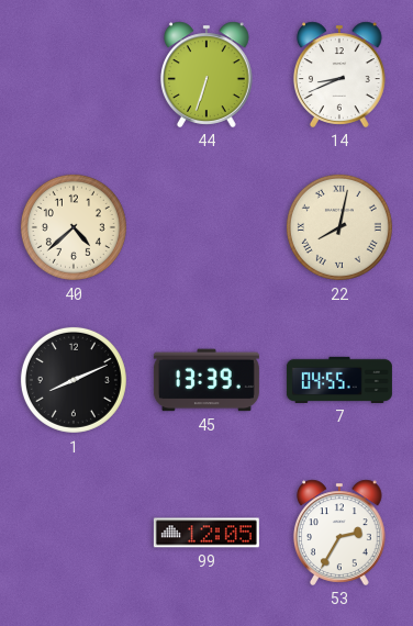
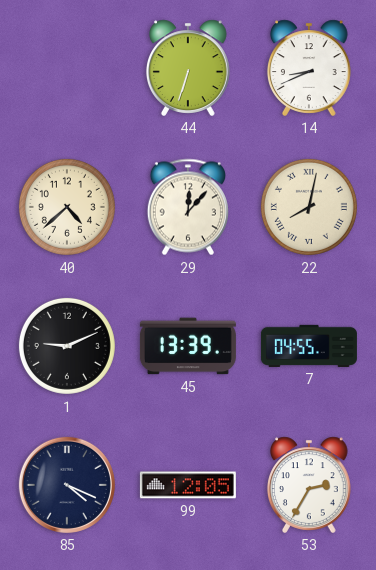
29: none -> 12:07
1: 8:11 -> 9:11
85: none -> 4:19
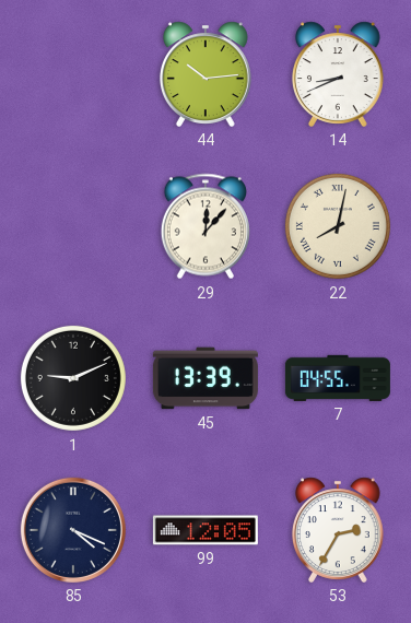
44: 6:33 -> 10:14
40: 4:38 -> none
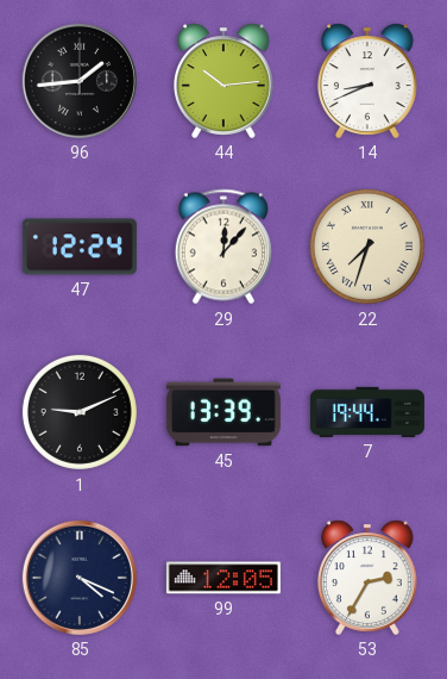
96: none -> 1:44
47: none -> 12:24
22: 8:02 -> 7:33
7: 04:55 -> 19:44
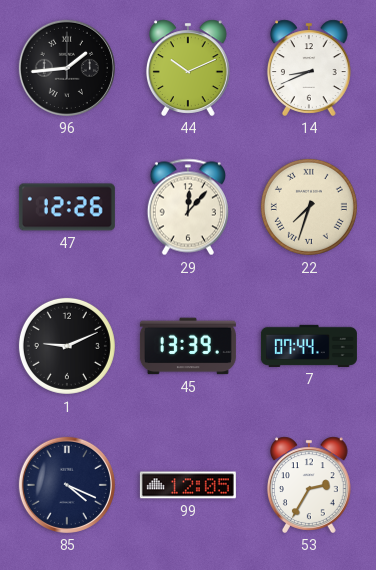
44: 10:14 -> 10:11
47: 12:24 -> 12:26
7: 19:44 -> 07:44
